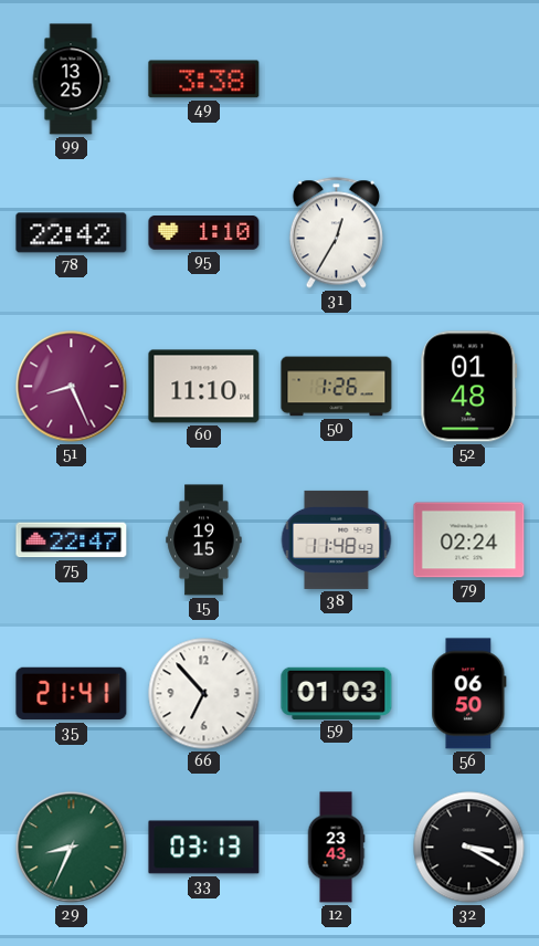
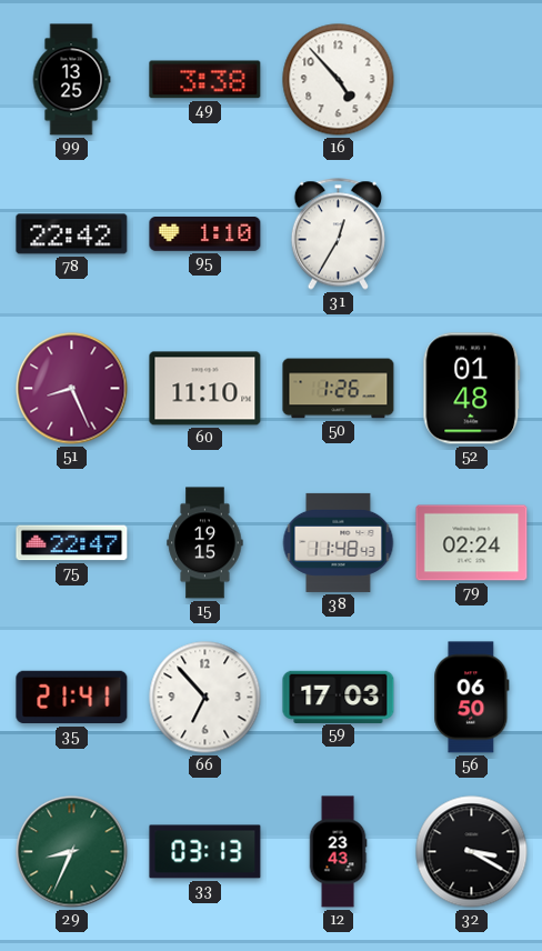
16: none -> 4:53
59: 01:03 -> 17:03
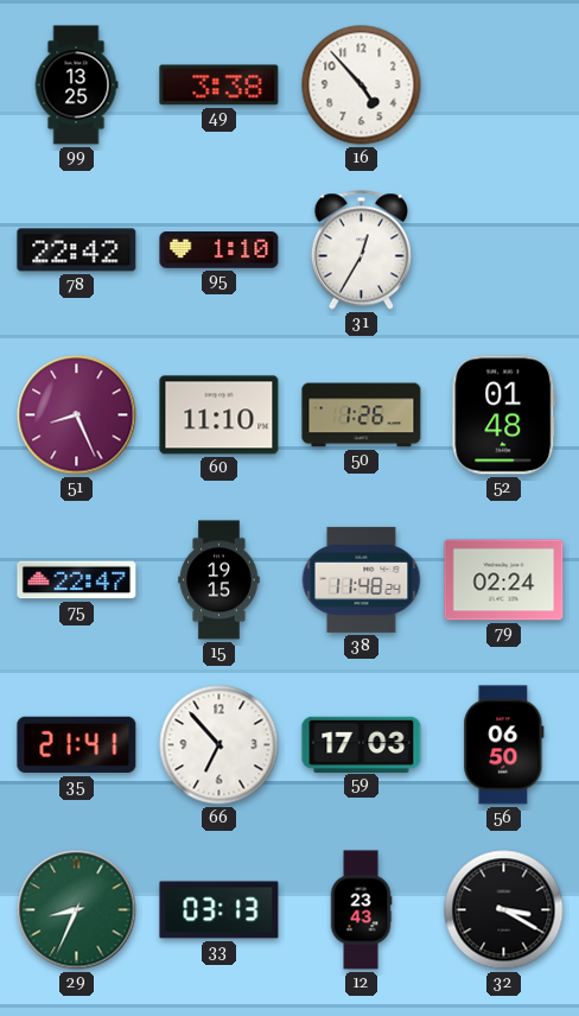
38: 11:48:43 -> 11:48:24
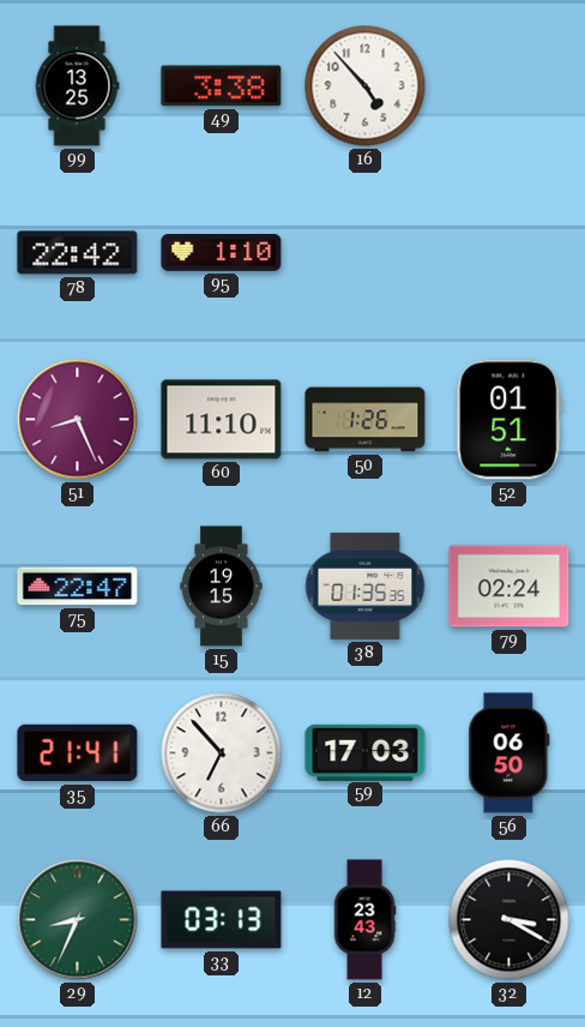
31: 12:35 -> none
52: 01:48 -> 01:51
38: 11:48 -> 01:35
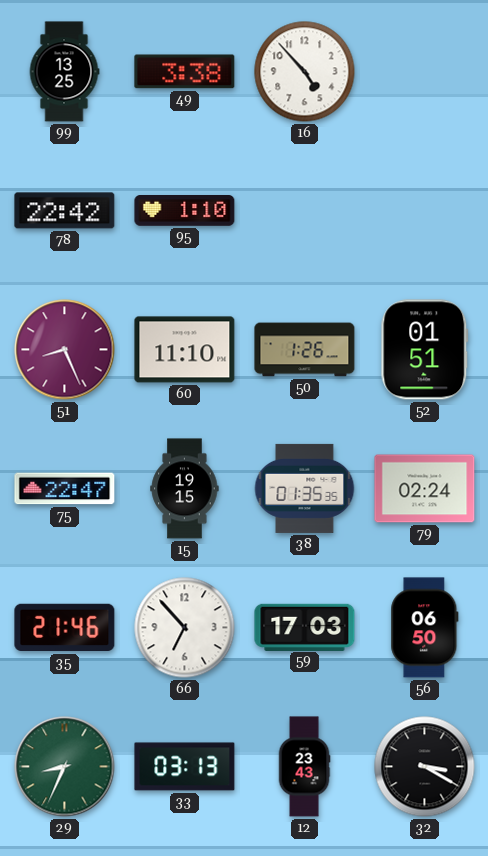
35: 21:41 -> 21:46
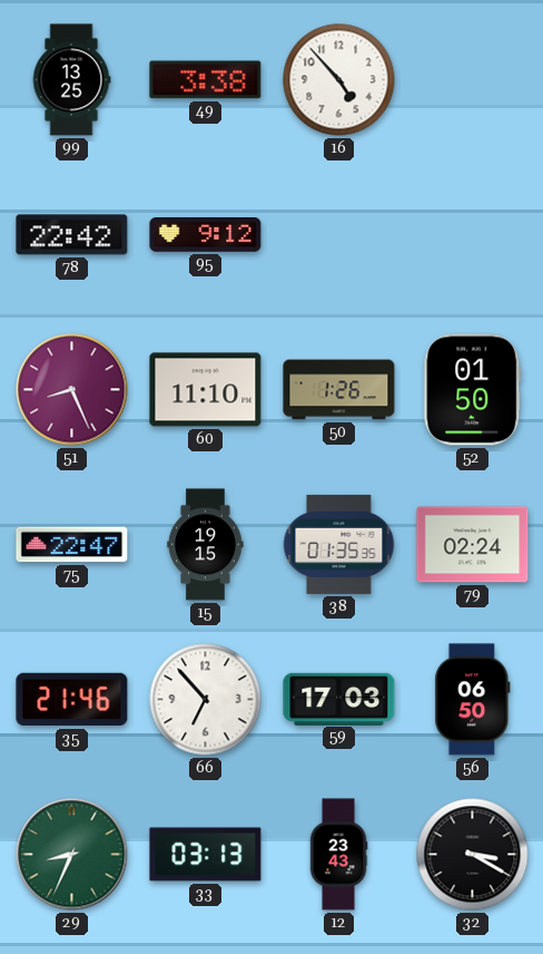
95: 1:10 -> 9:12
52: 01:51 -> 01:50
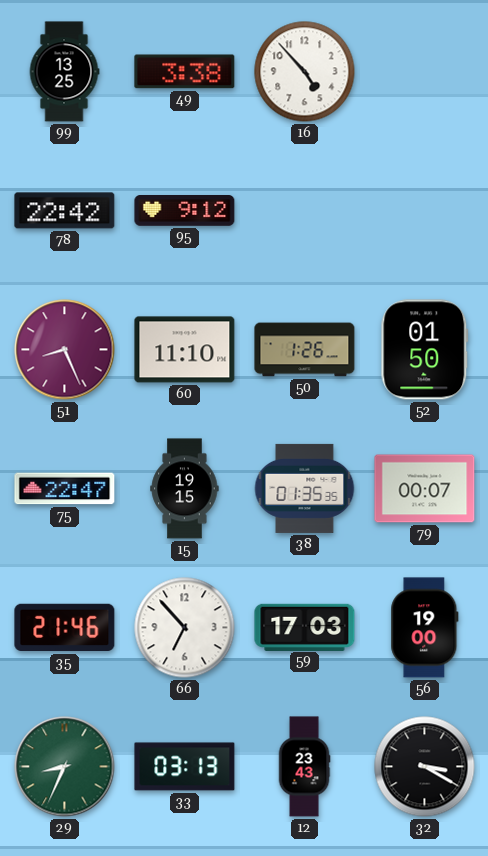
79: 02:24 -> 00:07
56: 06:50 -> 19:00
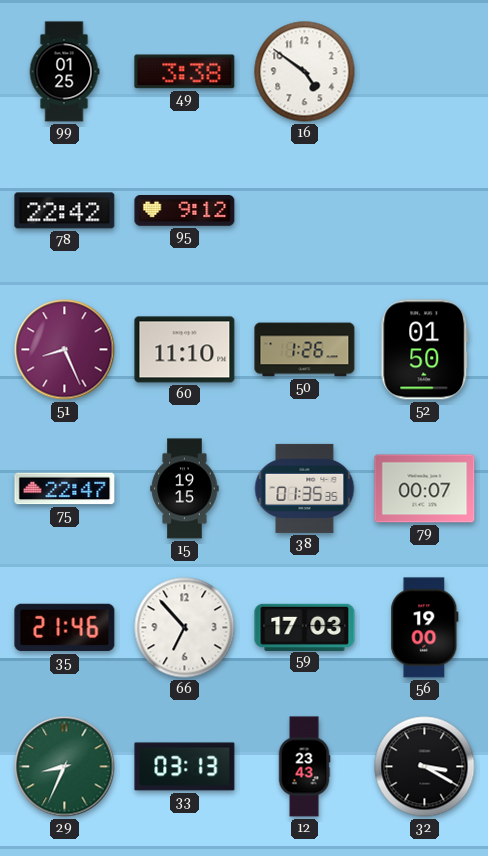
99: 13:25 -> 01:25
16: 4:53 -> 4:51
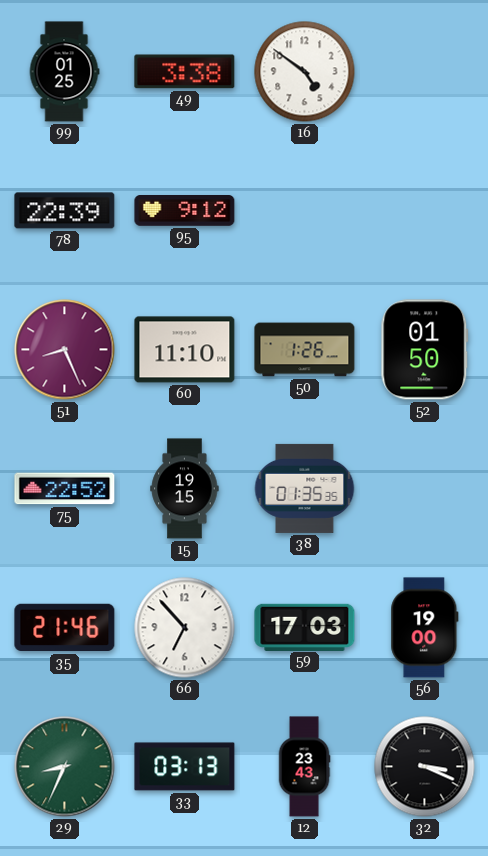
78: 22:42 -> 22:39
75: 22:47 -> 22:52
79: 00:07 -> none
32: 3:20 -> 3:19
